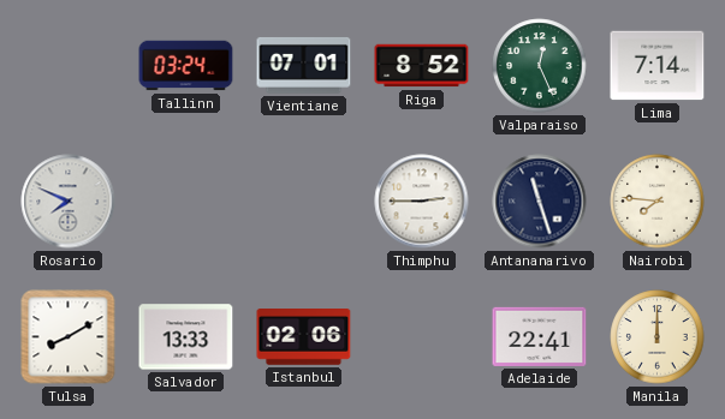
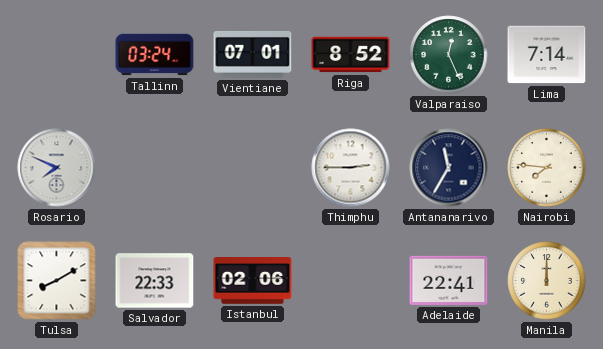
Antananarivo: 11:27 -> 11:35
Salvador: 13:33 -> 22:33
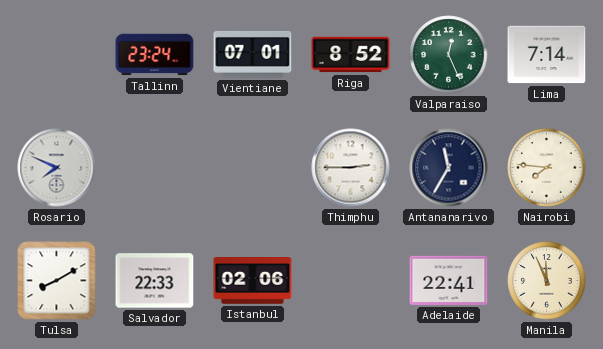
Tallinn: 03:24 -> 23:24
Manila: 12:00 -> 11:56
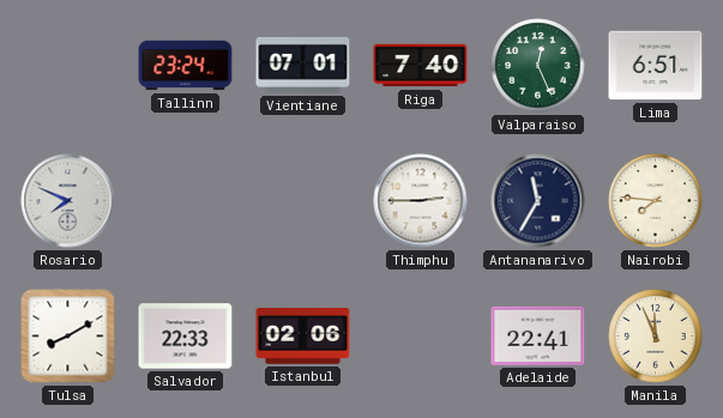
Riga: 8:52 -> 7:40
Lima: 7:14 -> 6:51
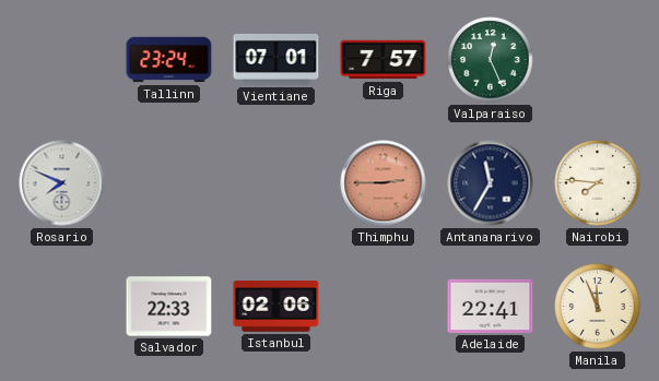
Riga: 7:40 -> 7:57
Lima: 6:51 -> none
Thimphu dial: white -> salmon
Tulsa: 8:10 -> none
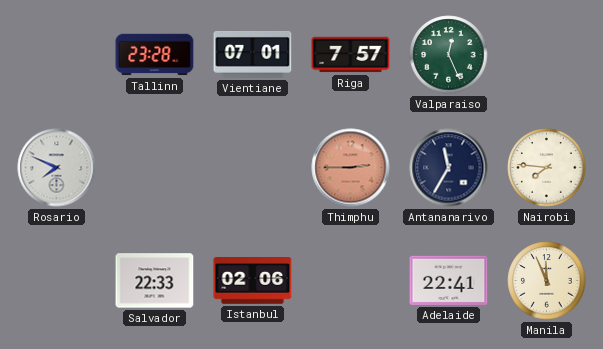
Tallinn: 23:24 -> 23:28
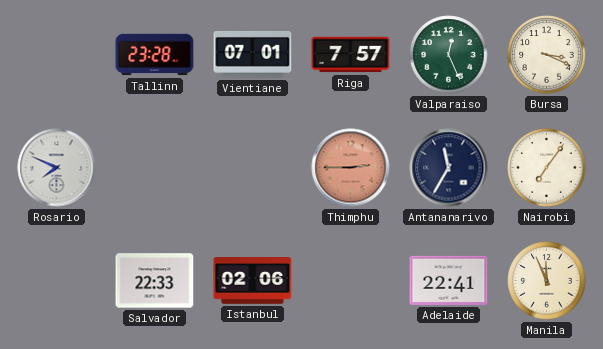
Bursa: none -> 3:19
Nairobi: 7:46 -> 7:06
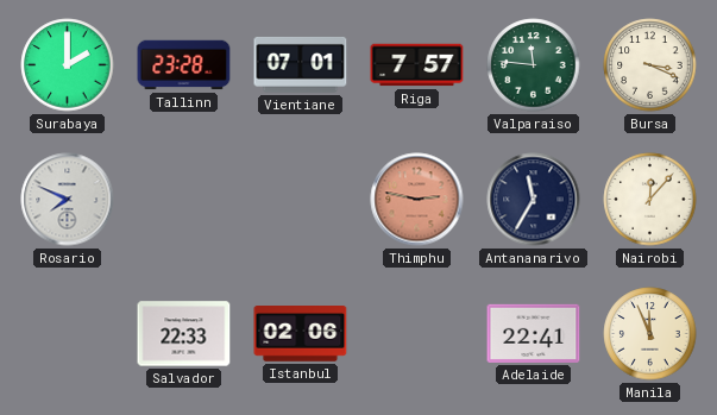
Surabaya: none -> 2:00
Valparaiso: 12:26 -> 11:46
Thimphu: 2:45 -> 2:47
Nairobi: 7:06 -> 12:07
